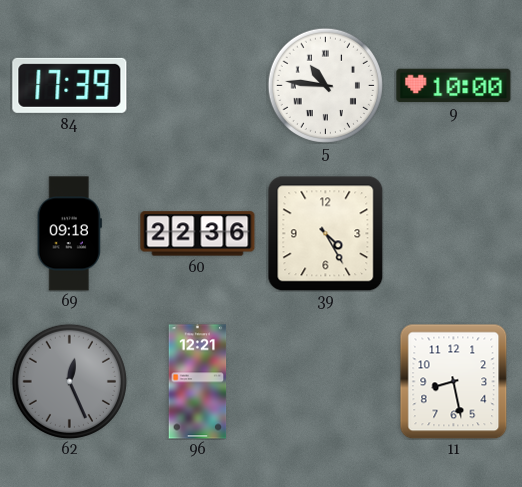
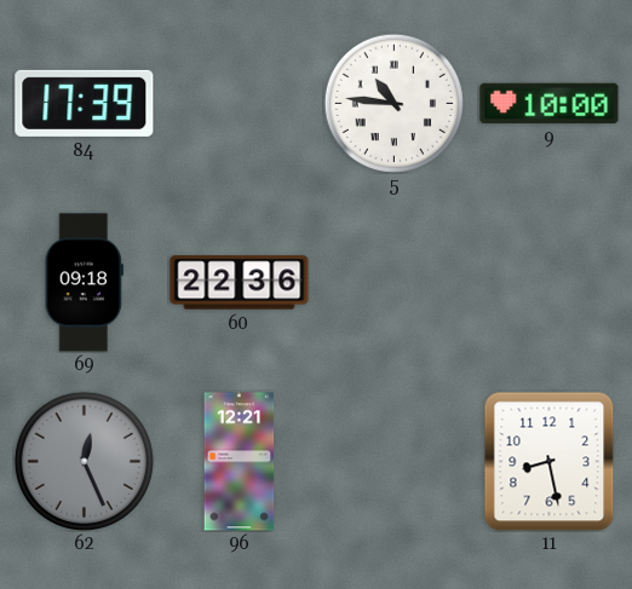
39: 4:25 -> none
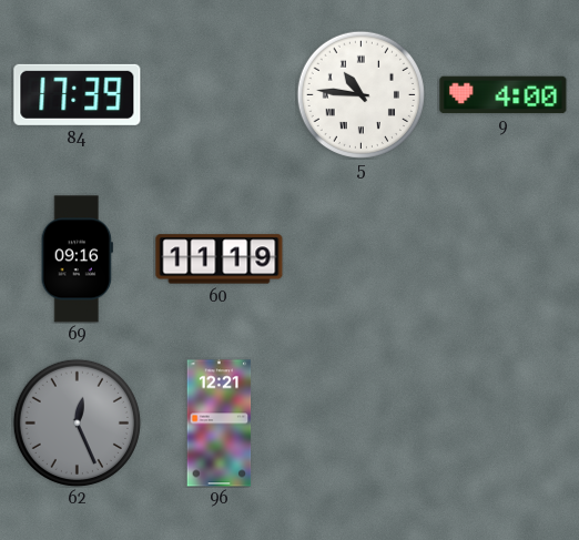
9: 10:00 -> 4:00
69: 09:18 -> 09:16
60: 22:36 -> 11:19
11: 8:28 -> none
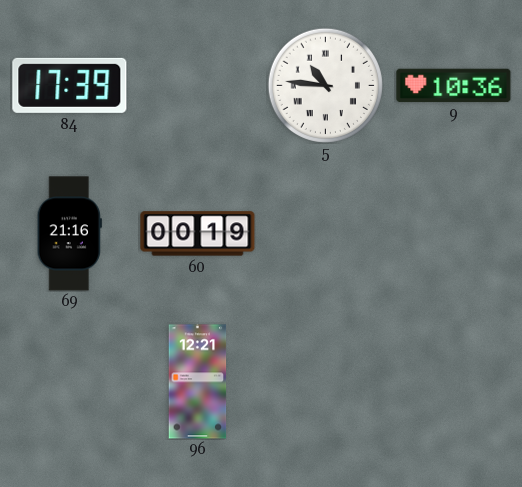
9: 4:00 -> 10:36
69: 09:16 -> 21:16
60: 11:19 -> 00:19
62: 12:26 -> none
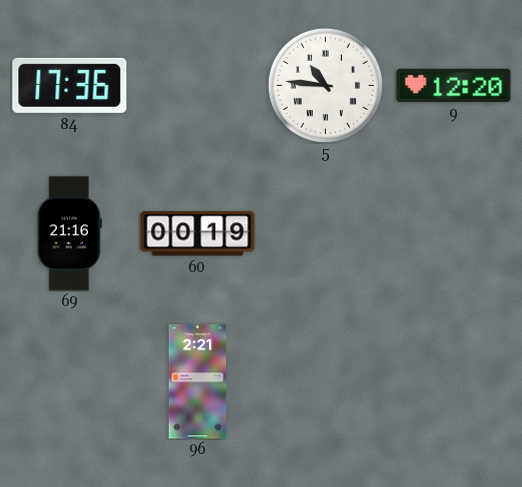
84: 17:39 -> 17:36
9: 10:36 -> 12:20
96: 12:21 -> 2:21
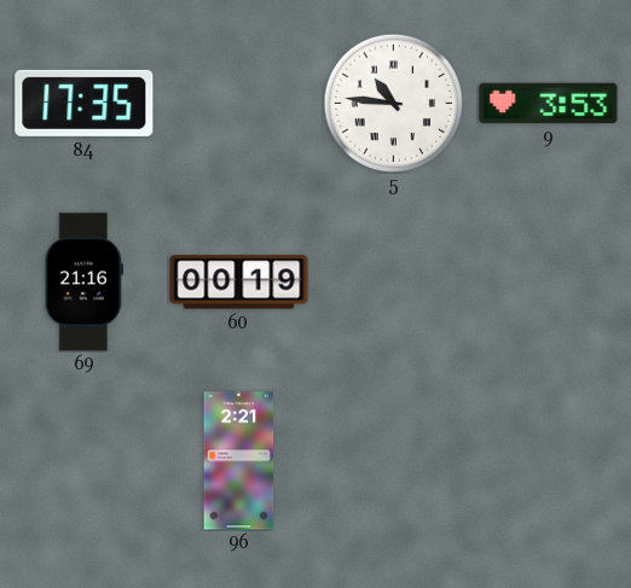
84: 17:36 -> 17:35
9: 12:20 -> 3:53
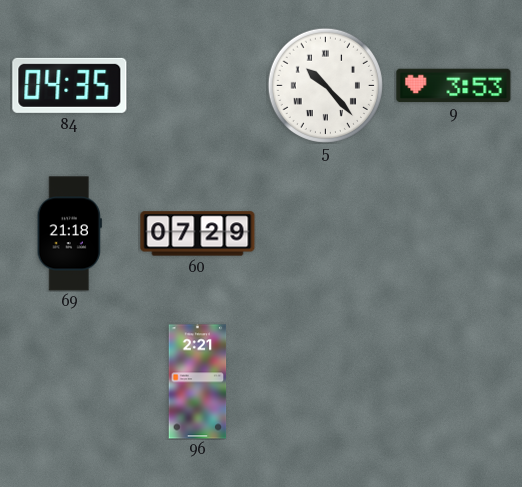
84: 17:35 -> 04:35
5: 10:46 -> 10:23
69: 21:16 -> 21:18
60: 00:19 -> 07:29
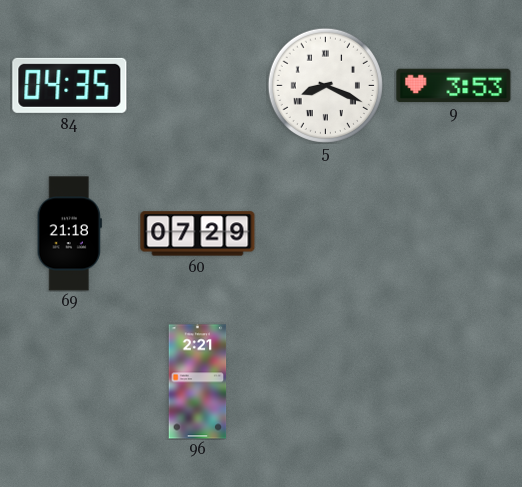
5: 10:23 -> 8:19
